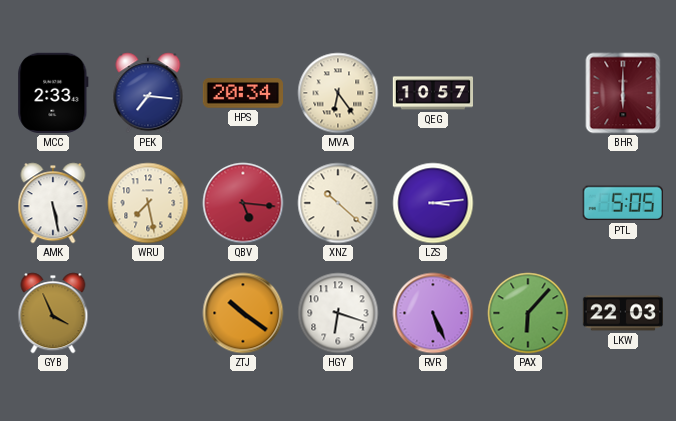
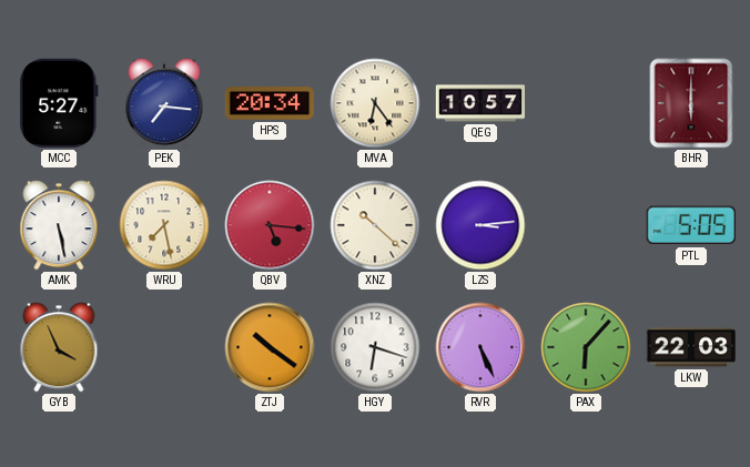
MCC: 2:33 -> 5:27
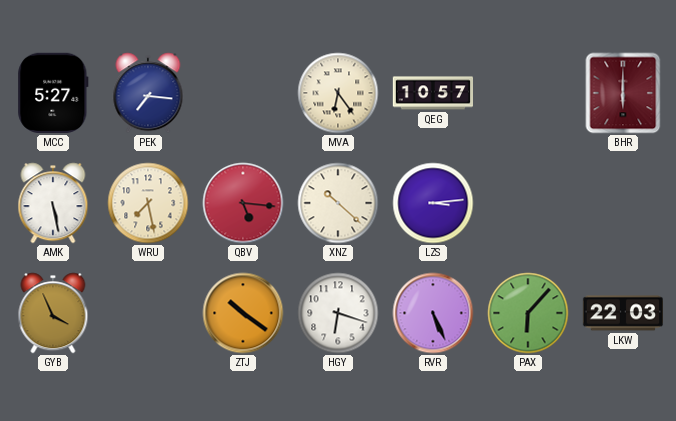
HPS: 20:34 -> none
PTL: 5:05 -> none
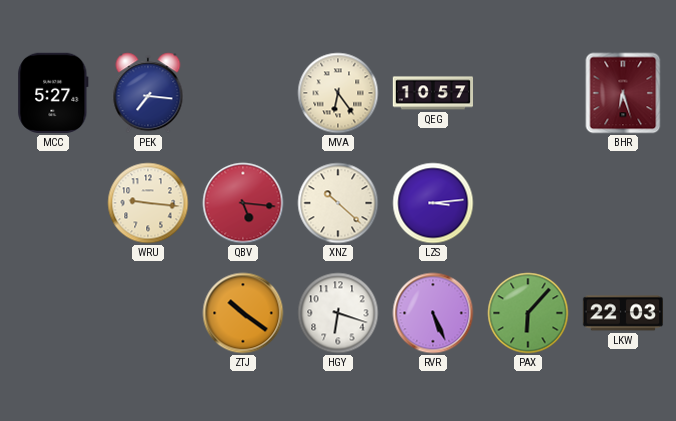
BHR: 6:00 -> 6:27
AMK: 5:28 -> none
WRU: 7:28 -> 9:16
GYB: 3:56 -> none
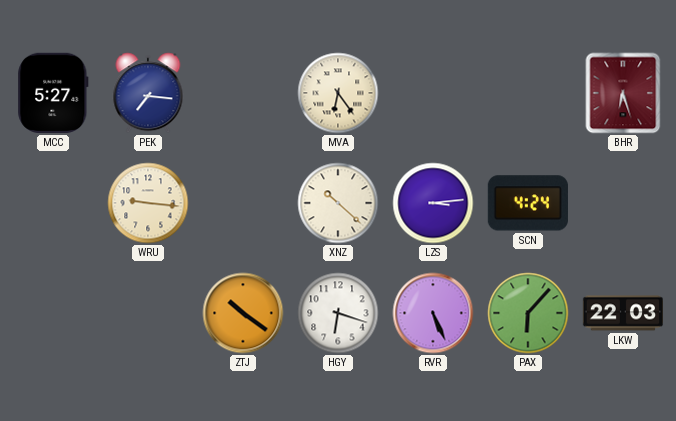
QEG: 10:57 -> none
QBV: 5:16 -> none
SCN: none -> 4:24
